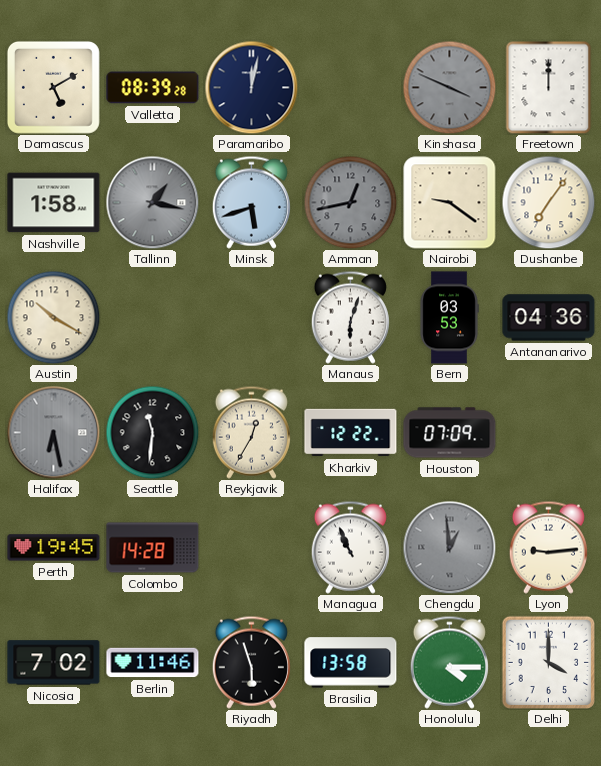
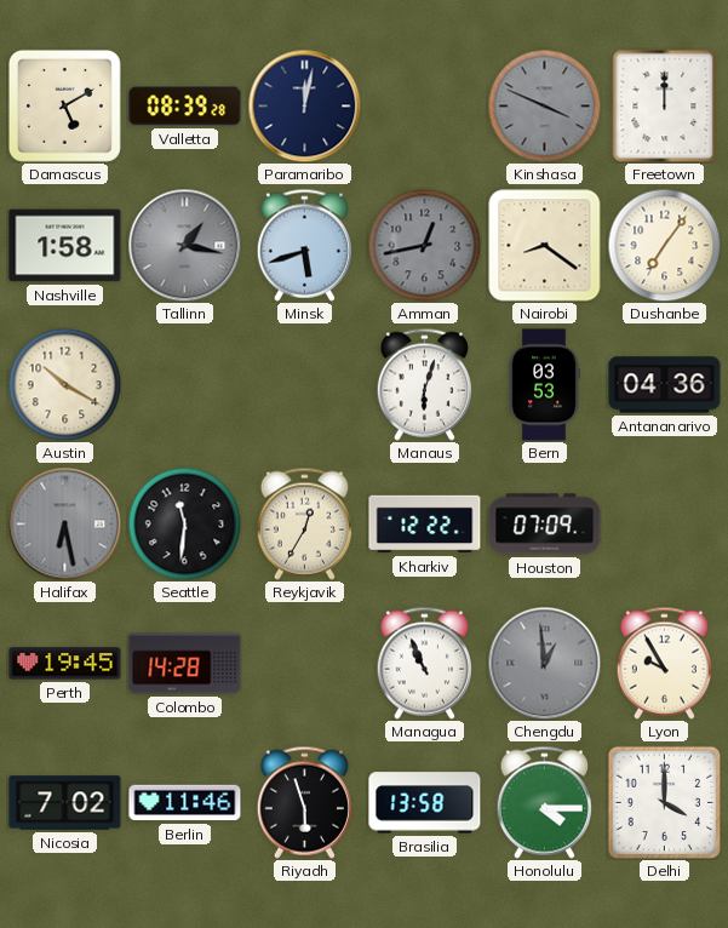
Nairobi: 9:21 -> 8:21
Lyon: 9:14 -> 9:55
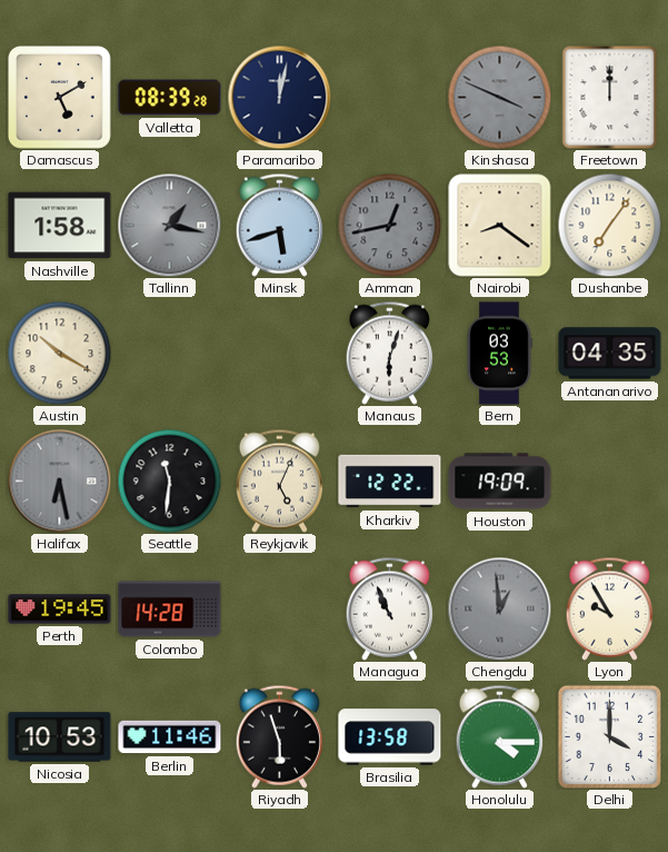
Antananarivo: 04:36 -> 04:35
Reykjavik: 12:35 -> 5:04
Houston: 07:09 -> 19:09
Nicosia: 7:02 -> 10:53
